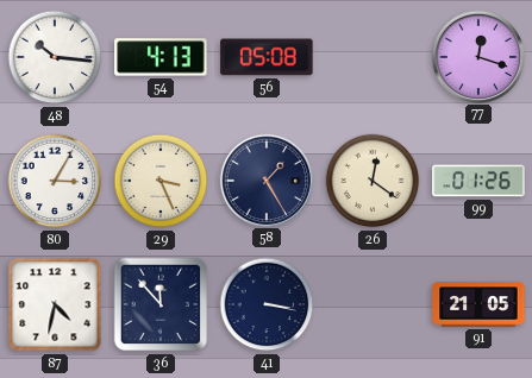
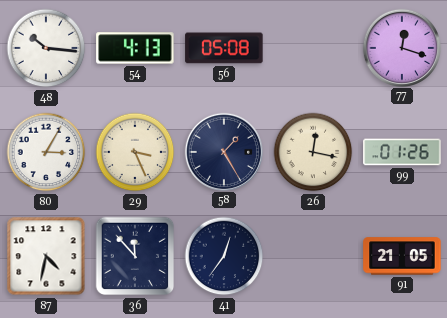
26: 12:21 -> 12:17
41: 3:17 -> 12:36
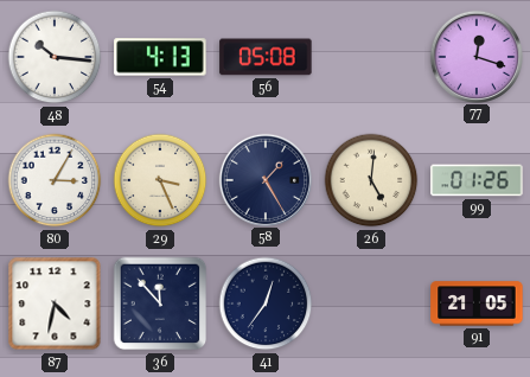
26: 12:17 -> 5:01
